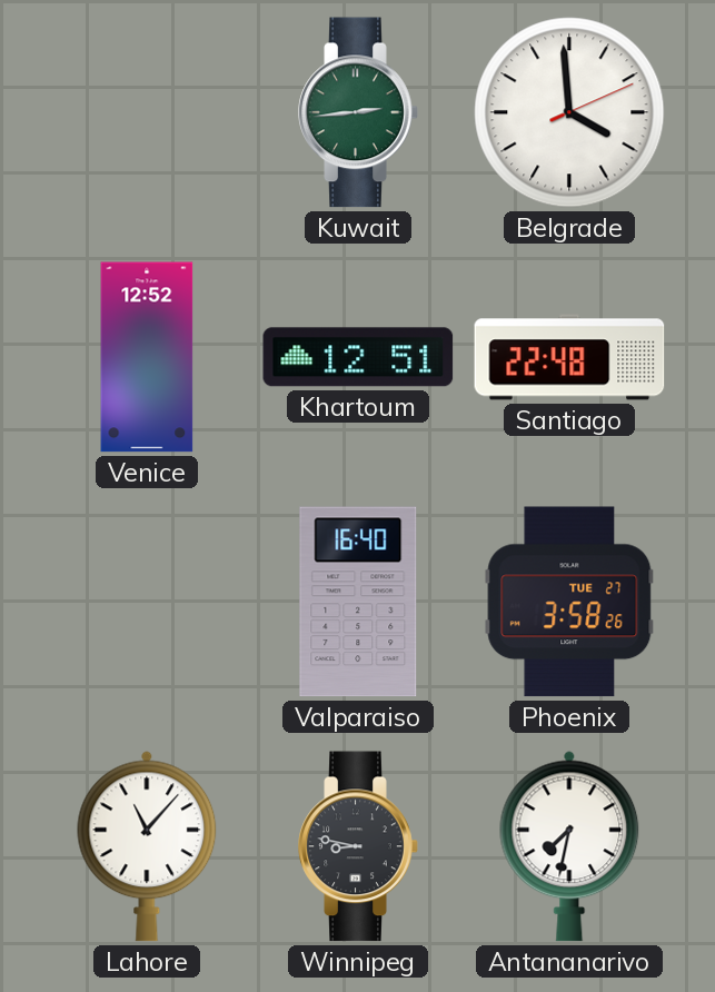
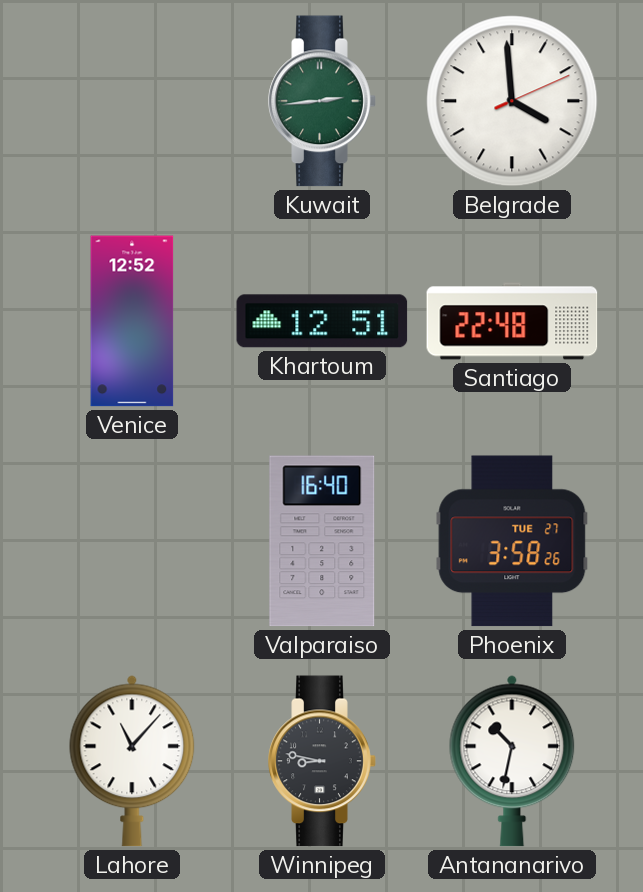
Antananarivo: 7:32 -> 10:32
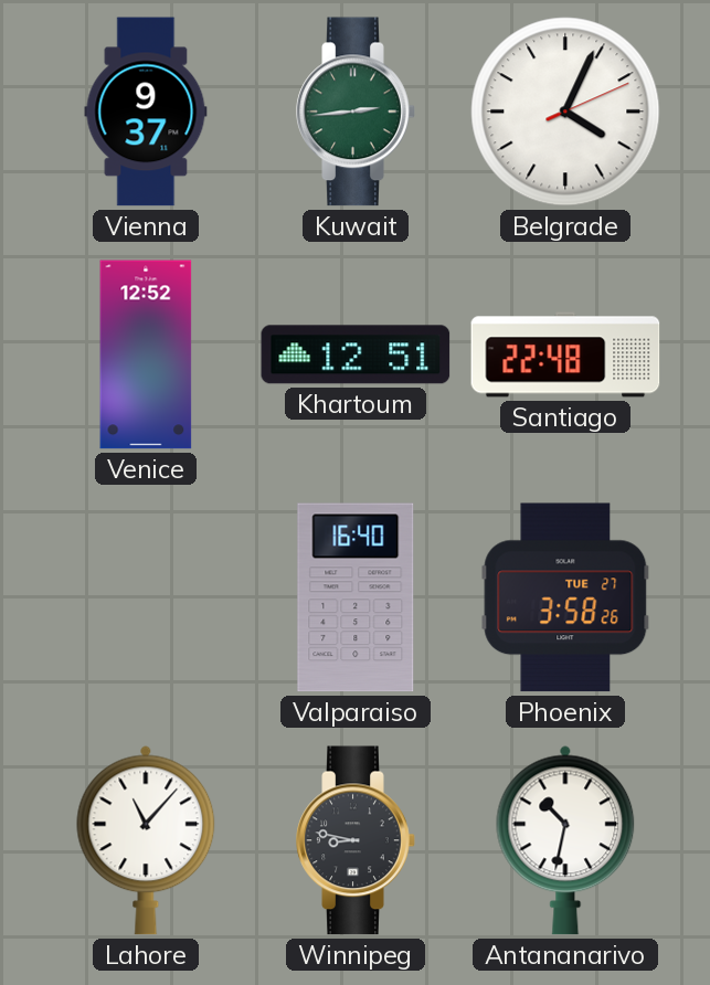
Vienna: none -> 9:37
Belgrade: 3:59 -> 4:04
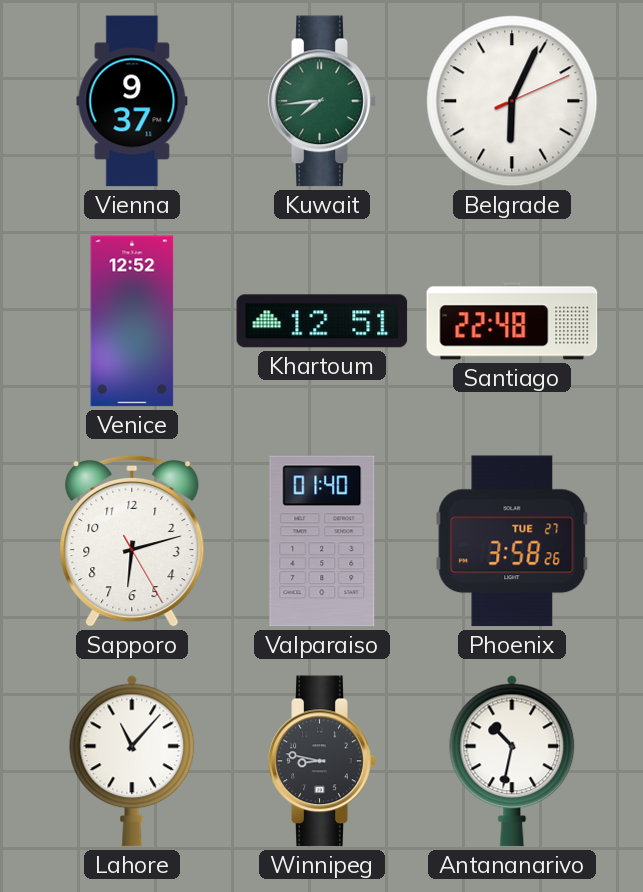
Kuwait: 2:44 -> 7:44
Belgrade: 4:04 -> 6:04
Sapporo: none -> 6:12
Valparaiso: 16:40 -> 01:40
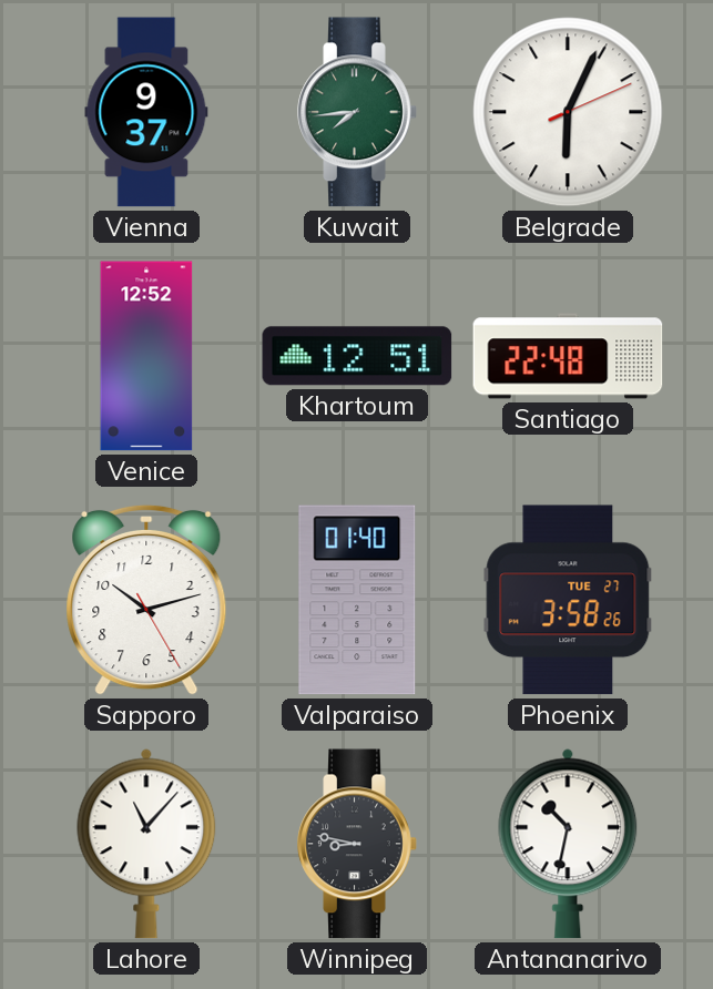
Sapporo: 6:12 -> 10:12
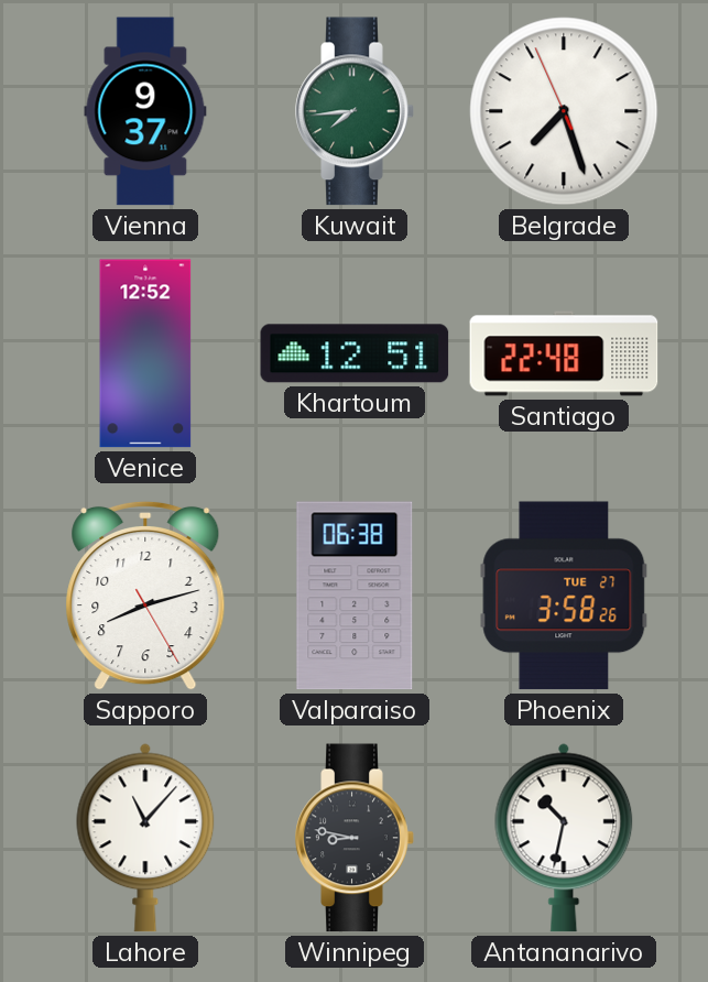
Belgrade: 6:04 -> 7:26
Sapporo: 10:12 -> 8:12
Valparaiso: 01:40 -> 06:38
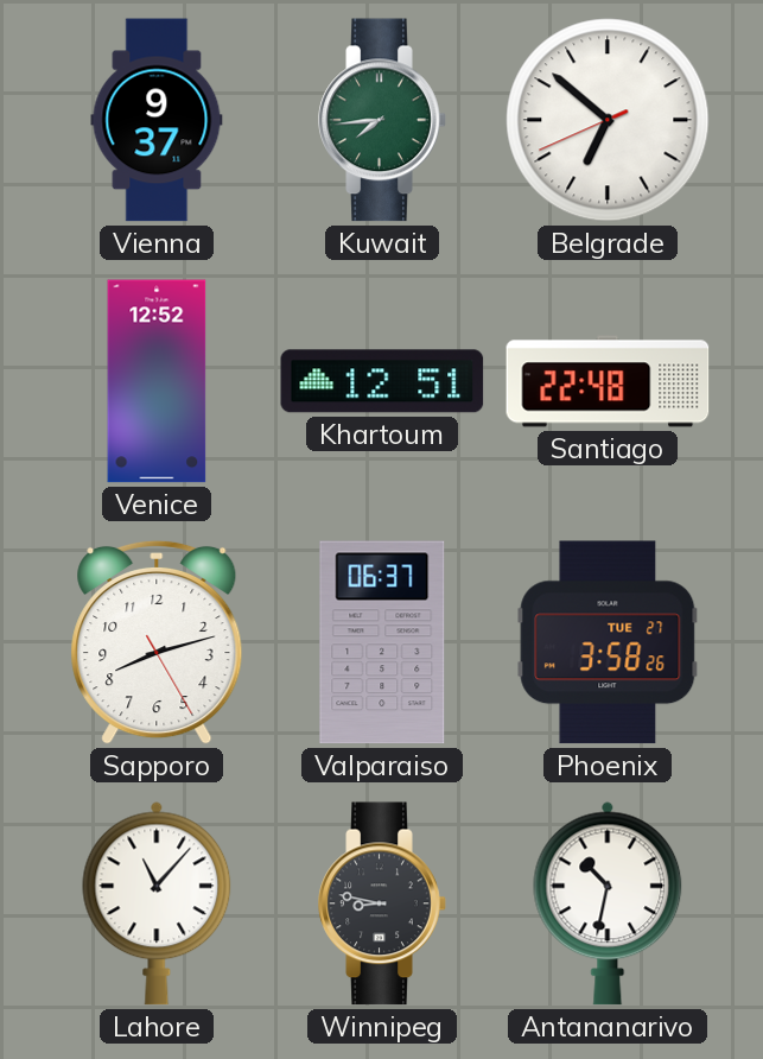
Belgrade: 7:26 -> 6:51
Valparaiso: 06:38 -> 06:37
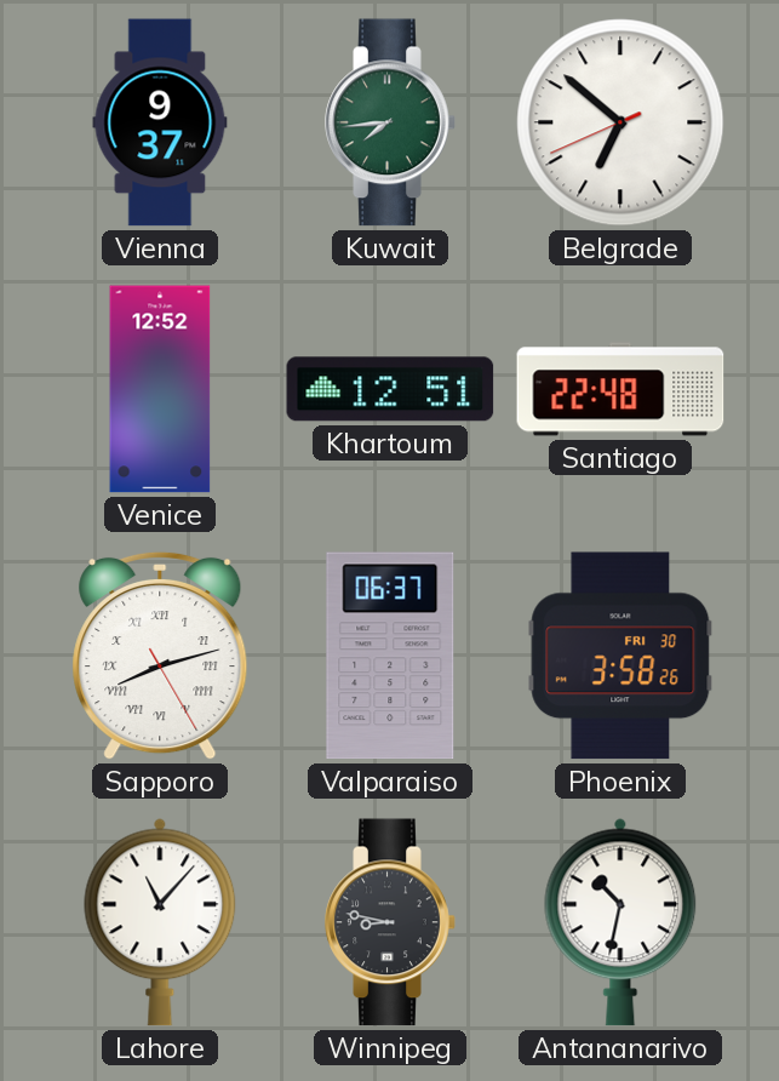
Sapporo numerals: Arabic -> Roman
Phoenix date: TUE 27 -> FRI 30
